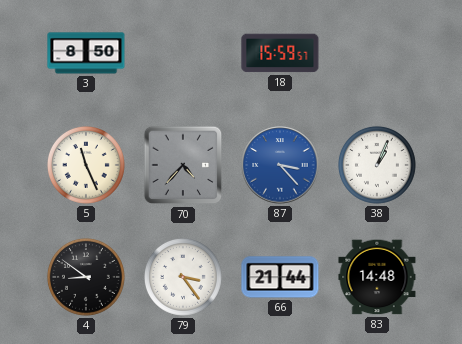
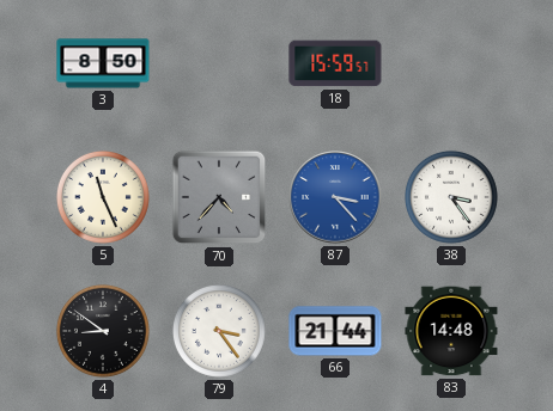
38: 1:04 -> 3:24
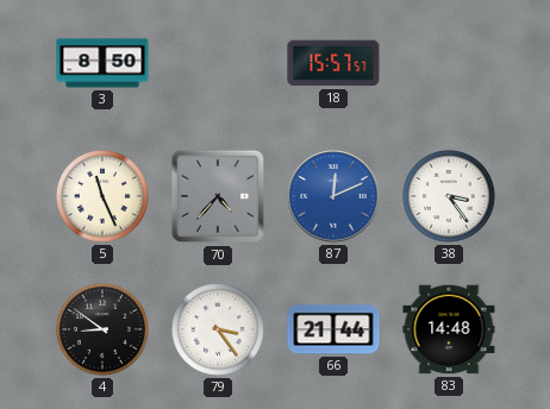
18: 15:59 -> 15:57
87: 3:23 -> 12:11
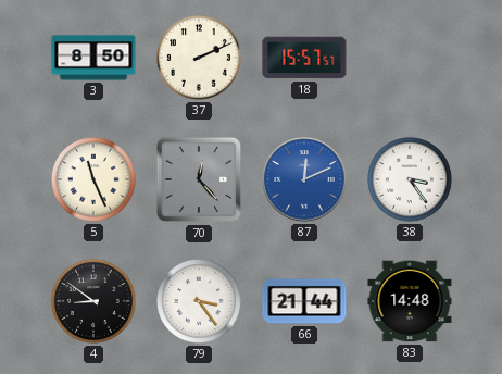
37: none -> 2:11
70: 4:37 -> 12:23
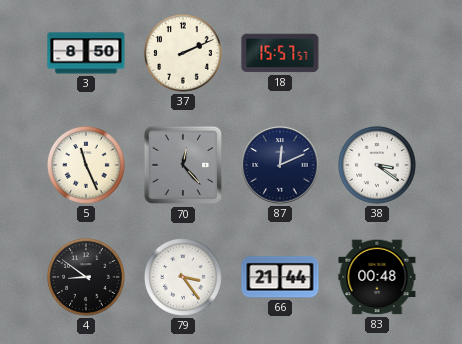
87 dial: blue -> navy
38: 3:24 -> 3:21
83: 14:48 -> 00:48
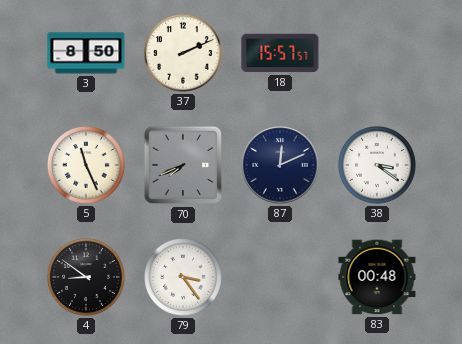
70: 12:23 -> 7:41
66: 21:44 -> none
